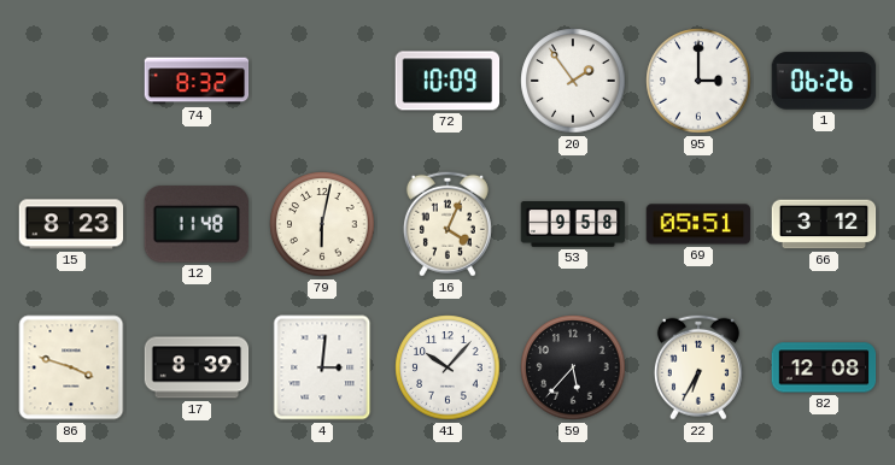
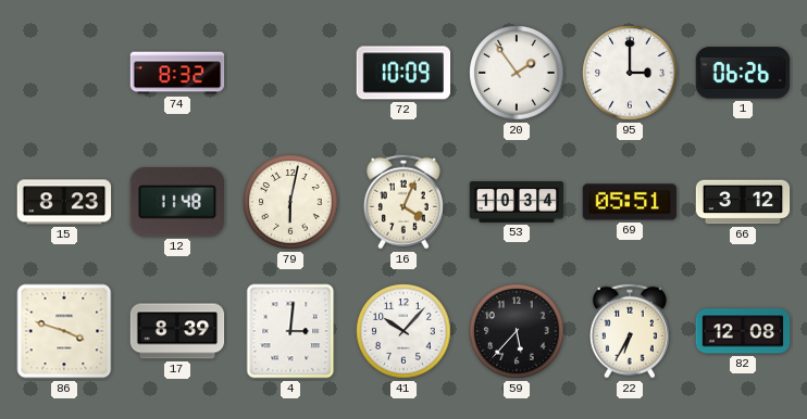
53: 9:58 -> 10:34
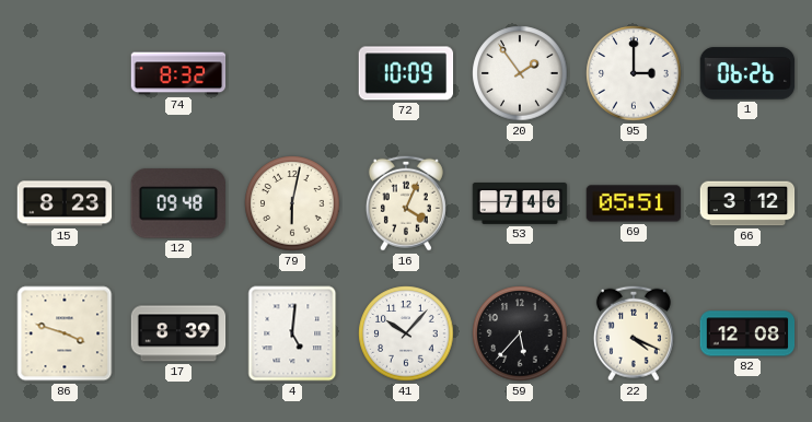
12: 11:48 -> 09:48
53: 10:34 -> 7:46
4: 3:01 -> 5:01
22: 6:35 -> 4:19
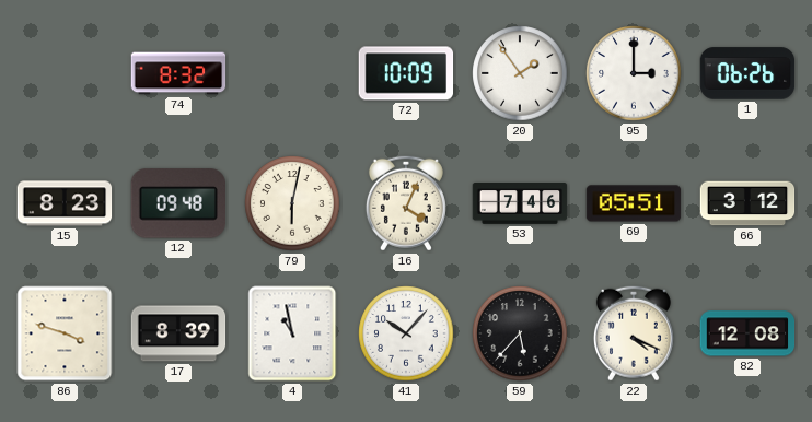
4: 5:01 -> 10:58
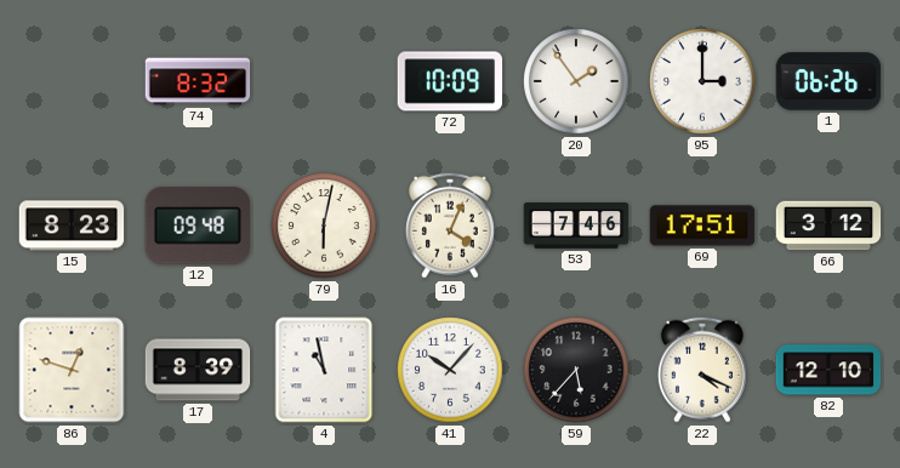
69: 05:51 -> 17:51
86: 3:48 -> 12:48
82: 12:08 -> 12:10
